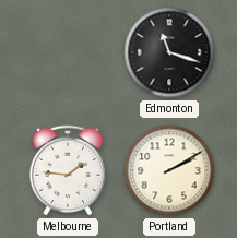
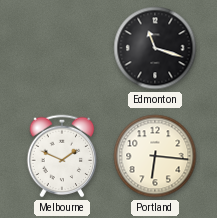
Melbourne: 1:46 -> 1:49
Portland: 2:10 -> 6:16
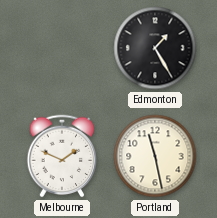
Edmonton: 11:18 -> 1:25
Portland: 6:16 -> 11:28
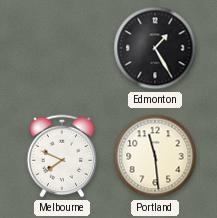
Melbourne: 1:49 -> 7:49
Portland: 11:28 -> 11:29
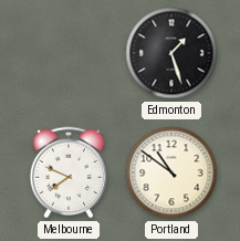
Edmonton: 1:25 -> 1:27
Portland: 11:29 -> 10:51
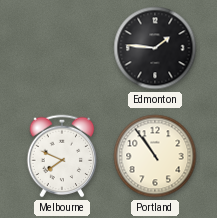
Edmonton: 1:27 -> 1:46
Portland: 10:51 -> 10:54
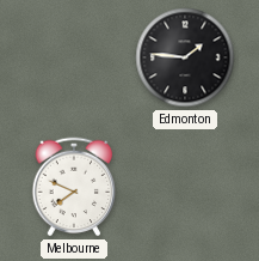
Portland: 10:54 -> none
